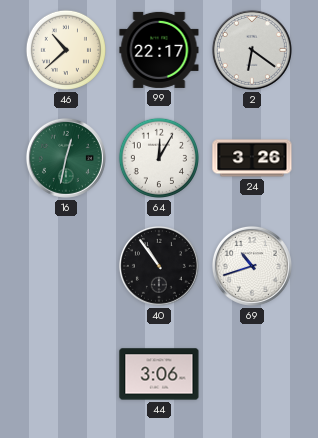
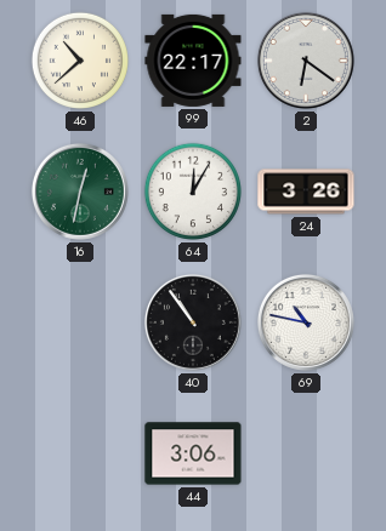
69: 10:42 -> 10:47
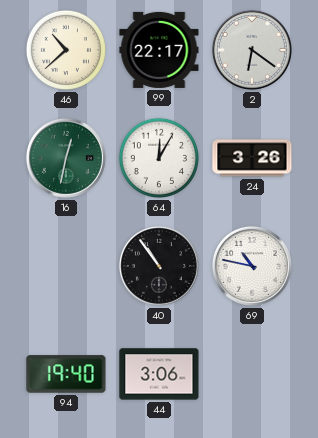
94: none -> 19:40
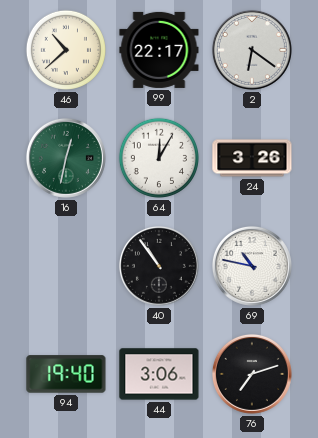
76: none -> 7:12
